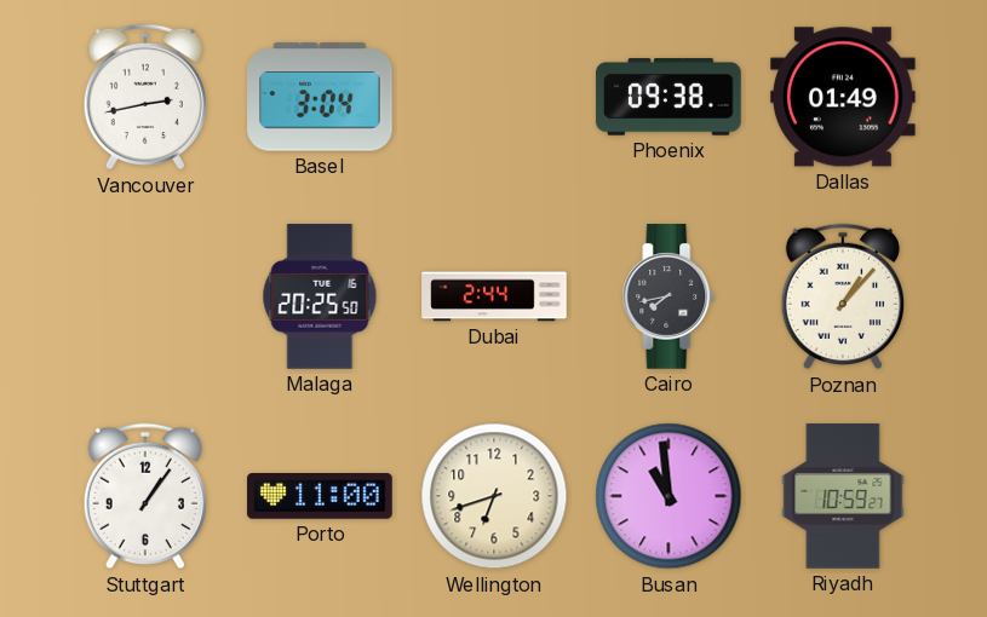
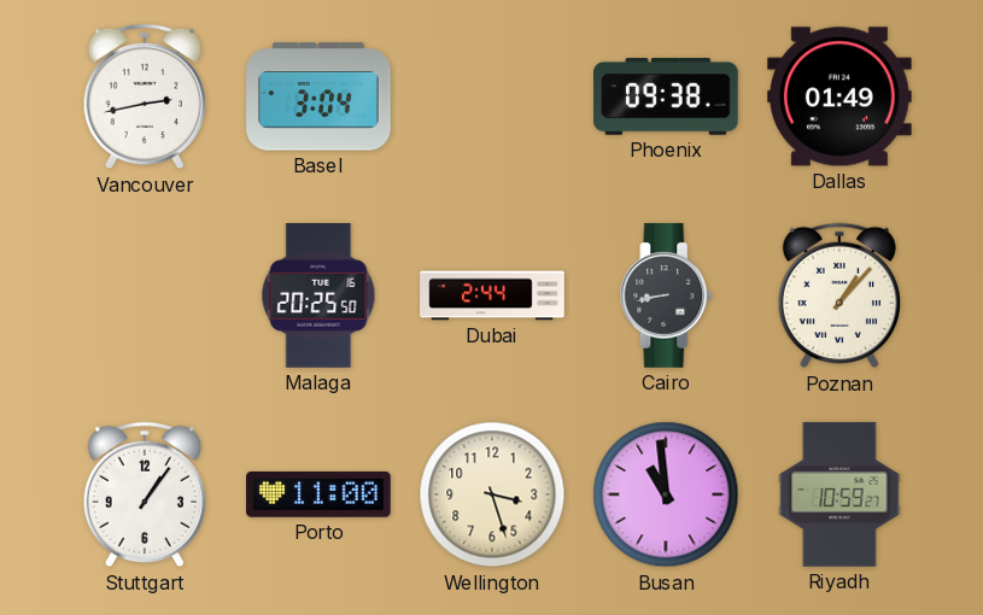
Cairo: 7:43 -> 8:43
Wellington: 6:42 -> 3:27
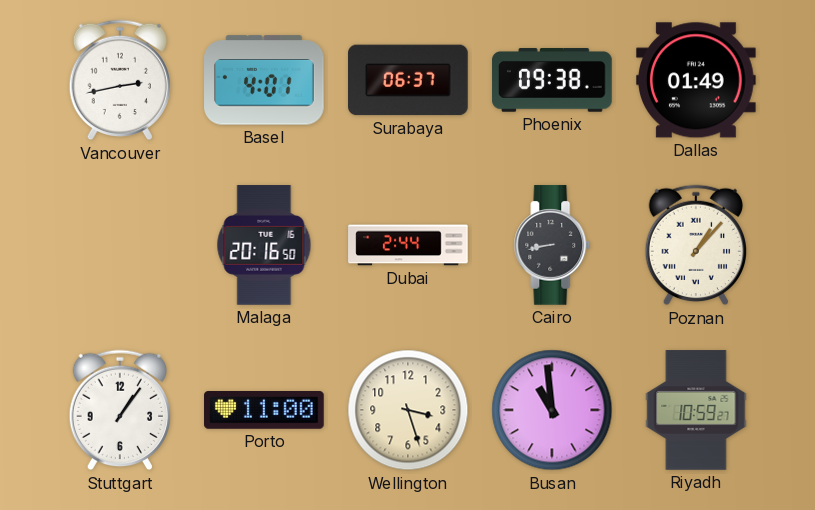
Basel: 3:04 -> 4:01
Surabaya: none -> 06:37
Malaga: 20:25 -> 20:16
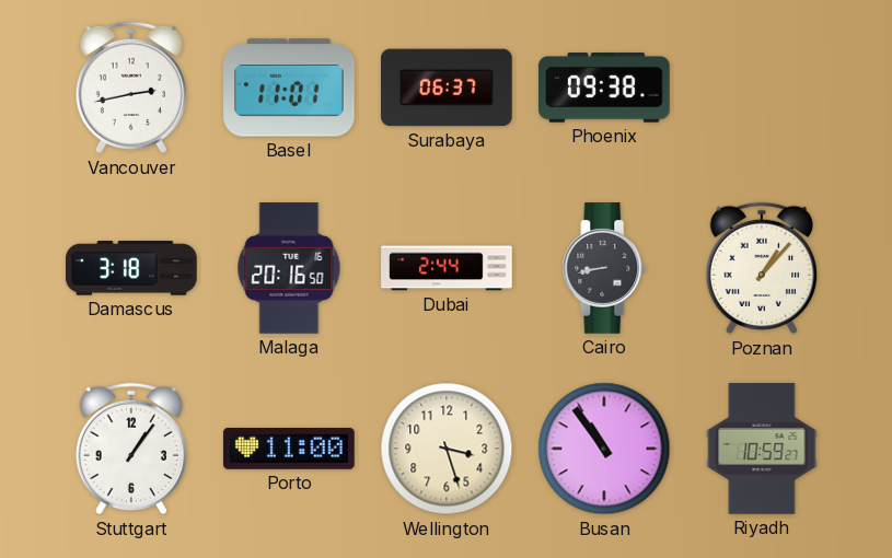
Basel: 4:01 -> 11:01
Dallas: 01:49 -> none
Damascus: none -> 3:18
Busan: 10:59 -> 10:54
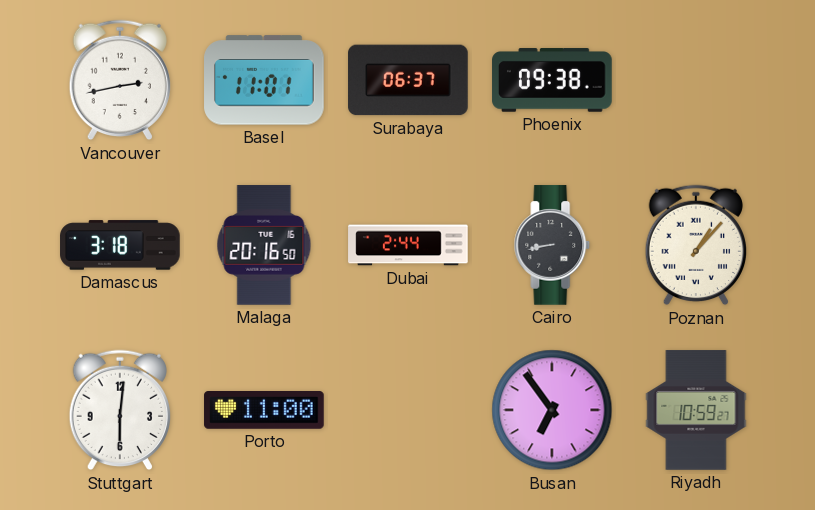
Stuttgart: 1:06 -> 6:01
Wellington: 3:27 -> none
Busan: 10:54 -> 6:54
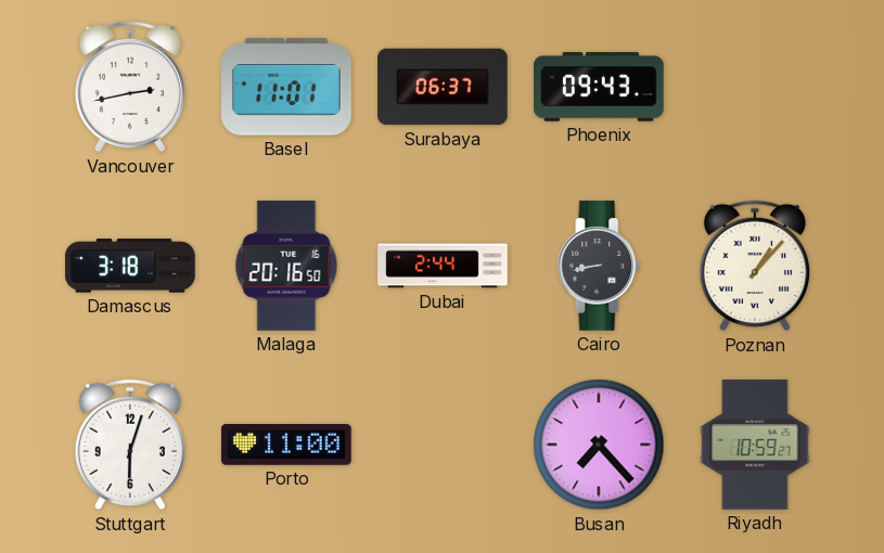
Phoenix: 09:38 -> 09:43
Stuttgart: 6:01 -> 6:03
Busan: 6:54 -> 7:23
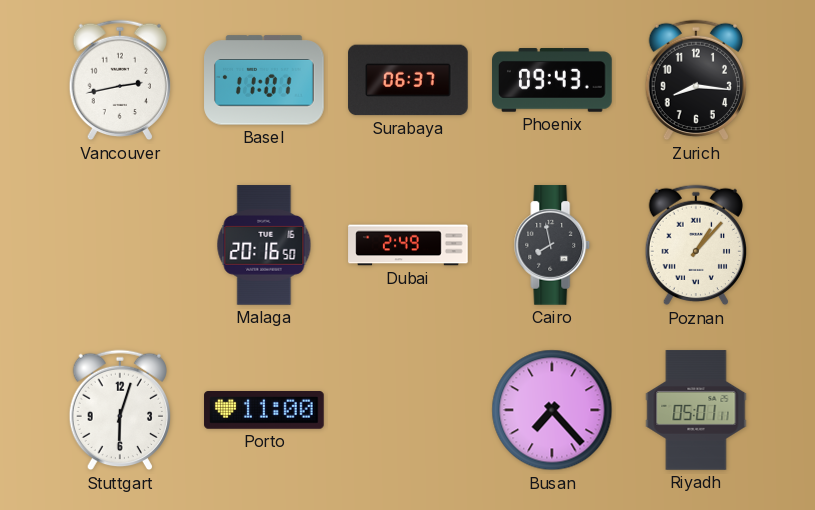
Zurich: none -> 8:16
Damascus: 3:18 -> none
Dubai: 2:44 -> 2:49
Cairo: 8:43 -> 7:58
Riyadh: 10:59 -> 05:01
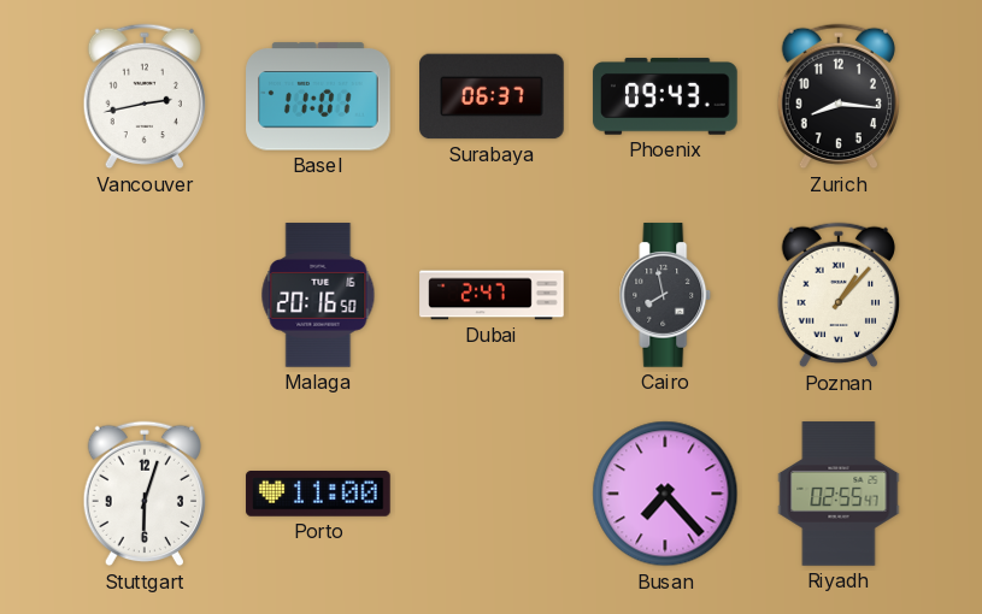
Dubai: 2:49 -> 2:47
Riyadh: 05:01 -> 02:55
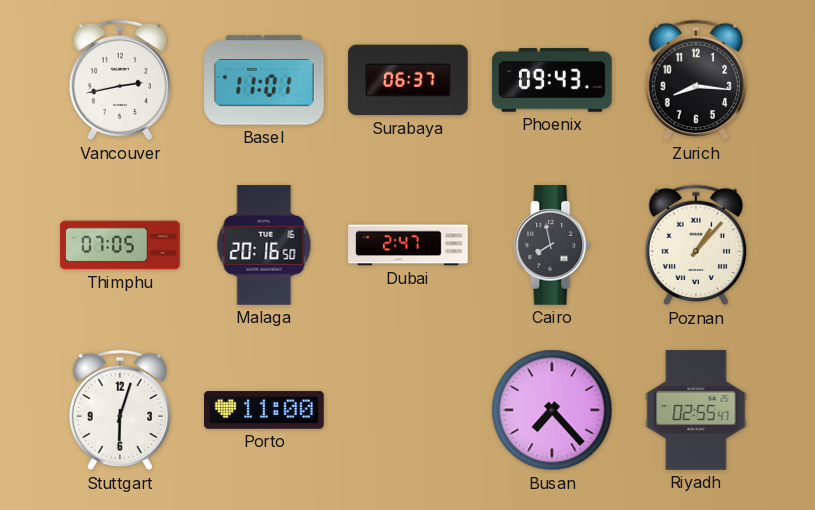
Thimphu: none -> 07:05
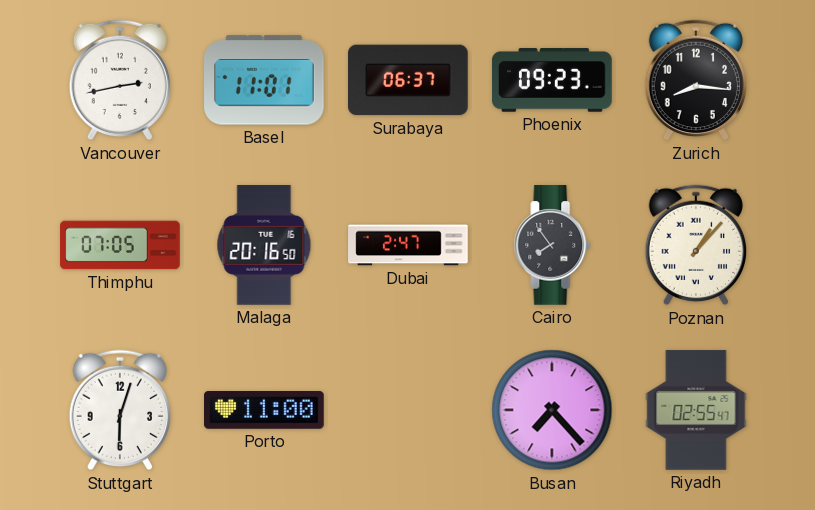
Phoenix: 09:43 -> 09:23
Cairo: 7:58 -> 7:54
